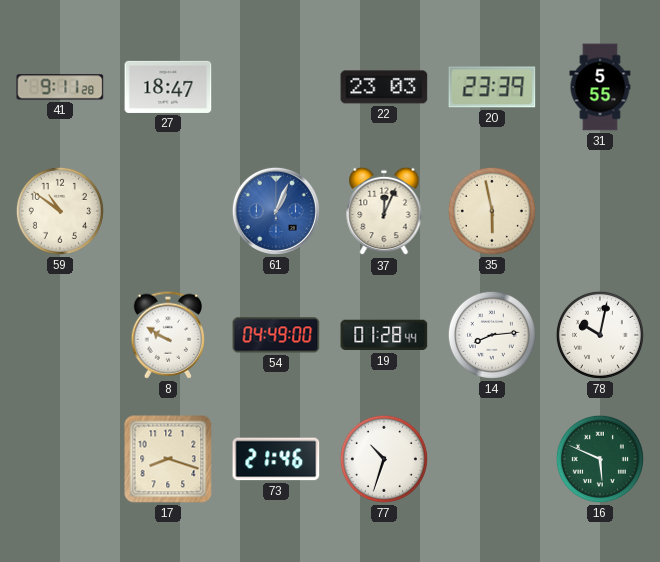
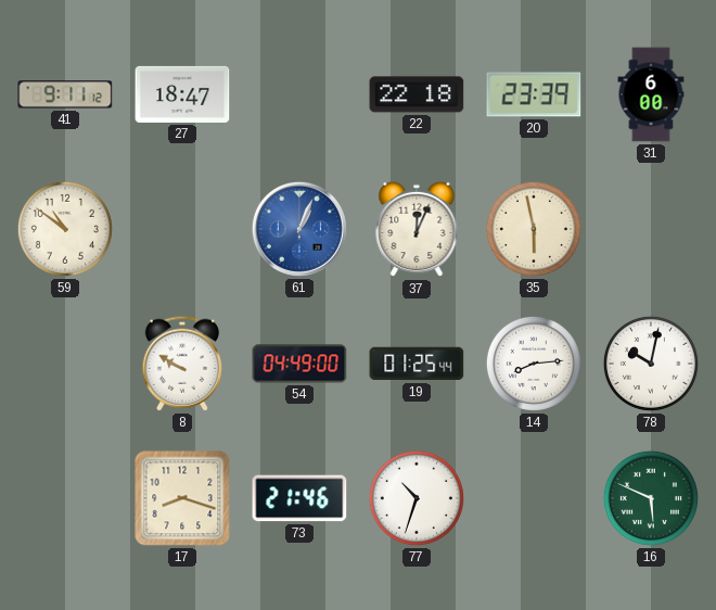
41: 9:11:28 -> 9:11:12
22: 23:03 -> 22:18
31: 5:55 -> 6:00
19: 01:28 -> 01:25
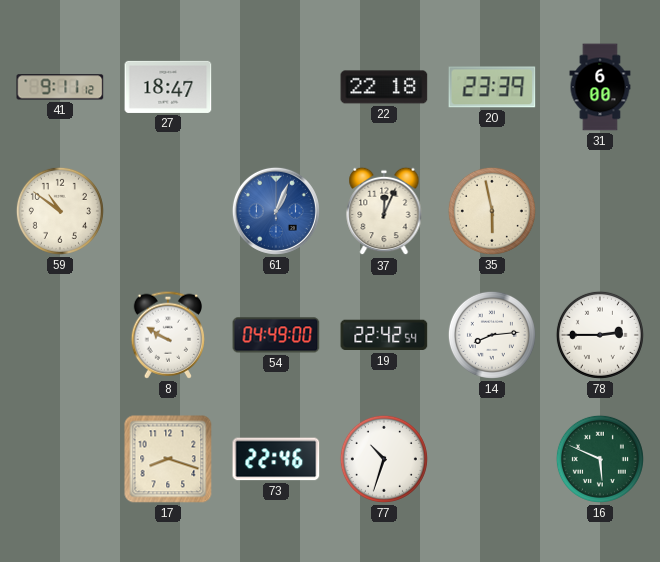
19: 01:25 -> 22:42
78: 10:02 -> 2:45
73: 21:46 -> 22:46
